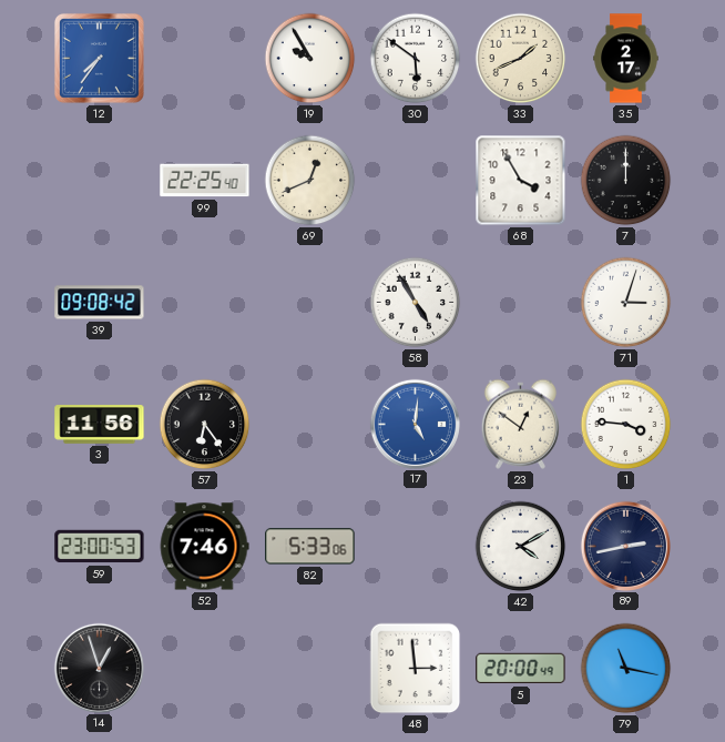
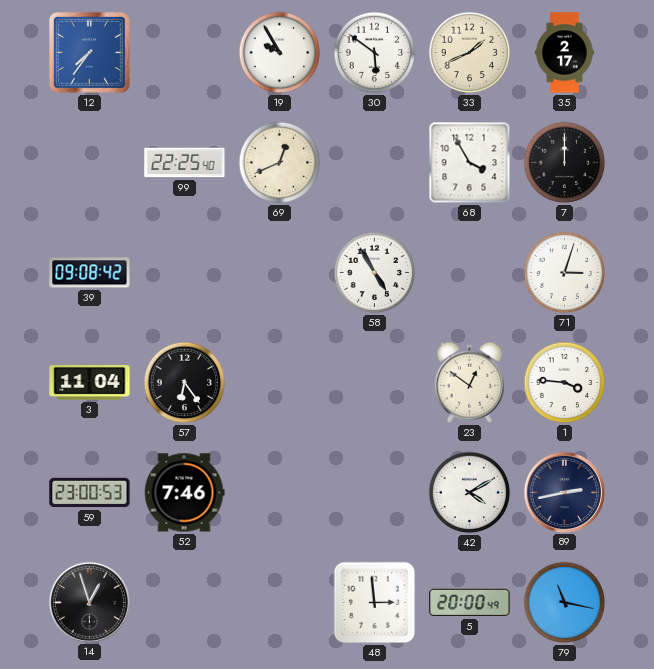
3: 11:56 -> 11:04
17: 5:01 -> none
82: 5:33 -> none
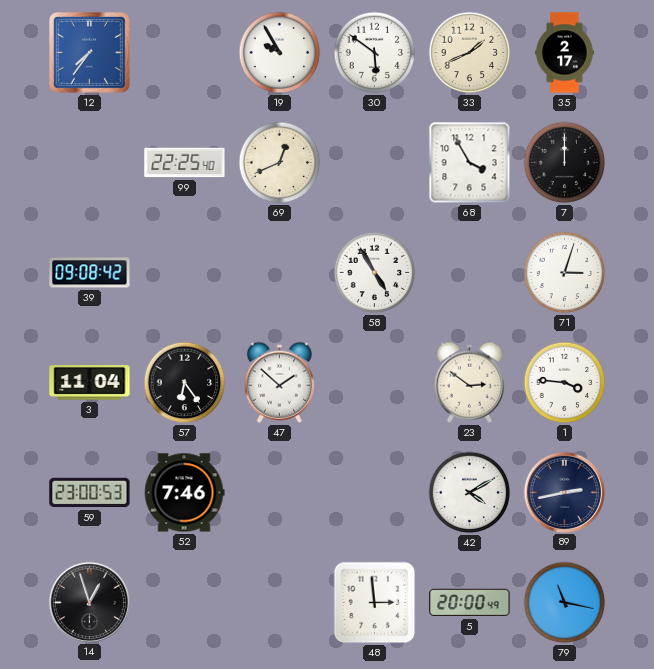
47: none -> 1:52
23: 12:51 -> 2:51
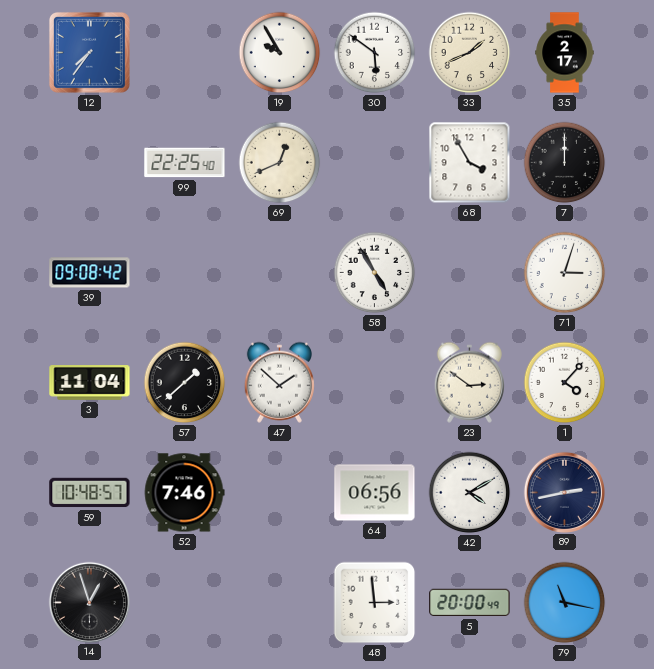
57: 6:24 -> 1:38
1: 3:46 -> 4:07
59: 23:00 -> 10:48
64: none -> 06:56
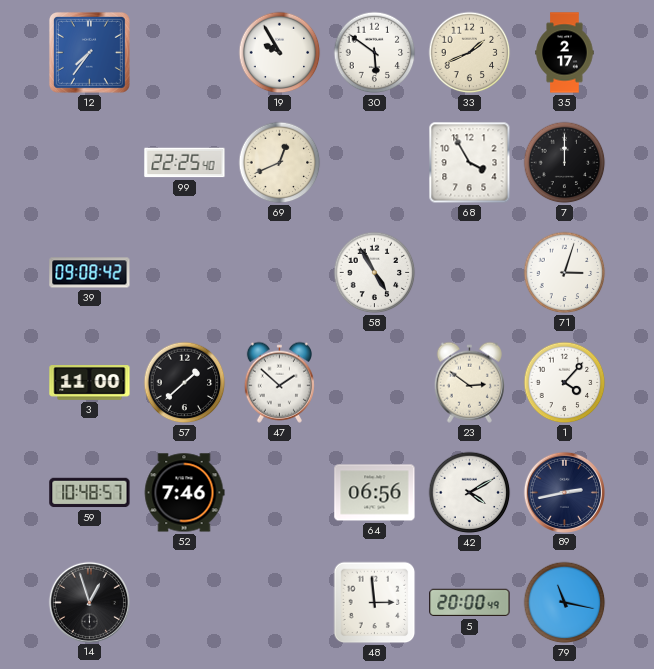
3: 11:04 -> 11:00
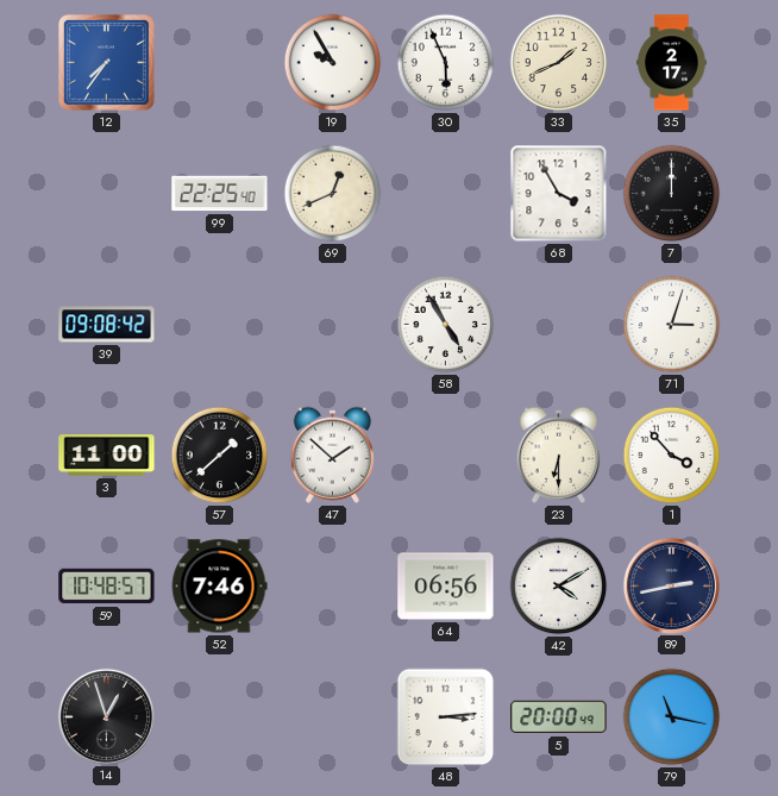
30: 5:51 -> 5:56
23: 2:51 -> 6:30
1: 4:07 -> 3:53
48: 2:59 -> 3:14
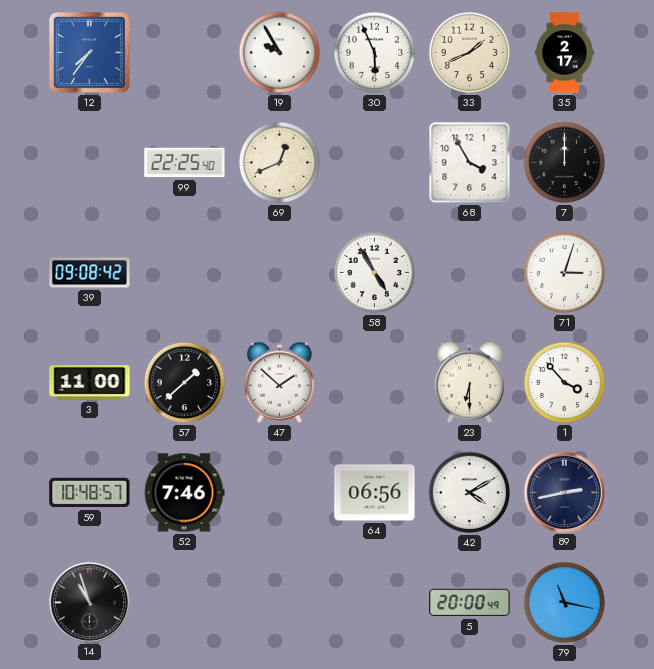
14: 12:57 -> 10:57
48: 3:14 -> none
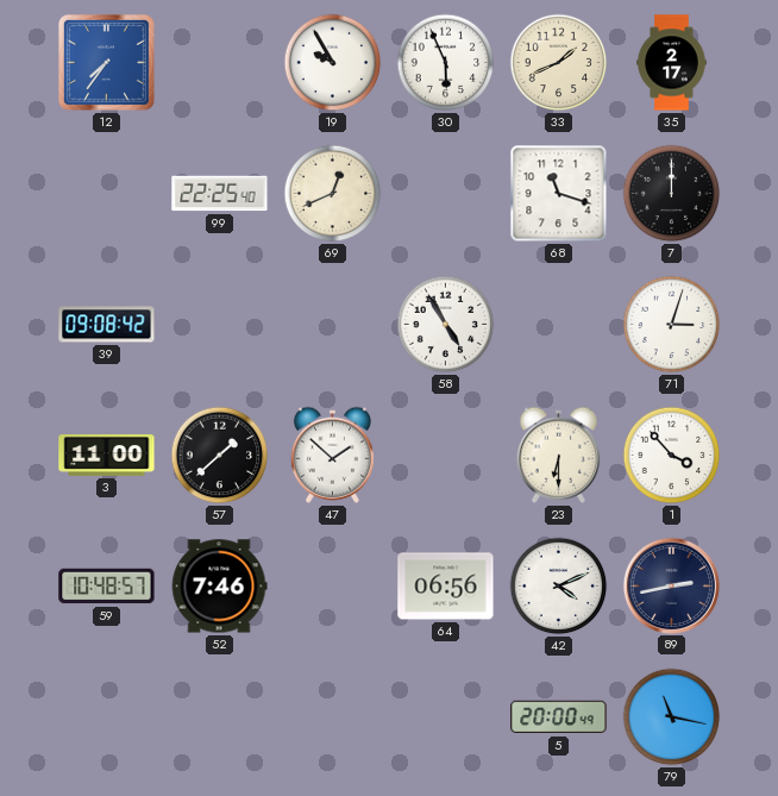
68: 3:55 -> 11:18
42: 4:10 -> 4:11
14: 10:57 -> none
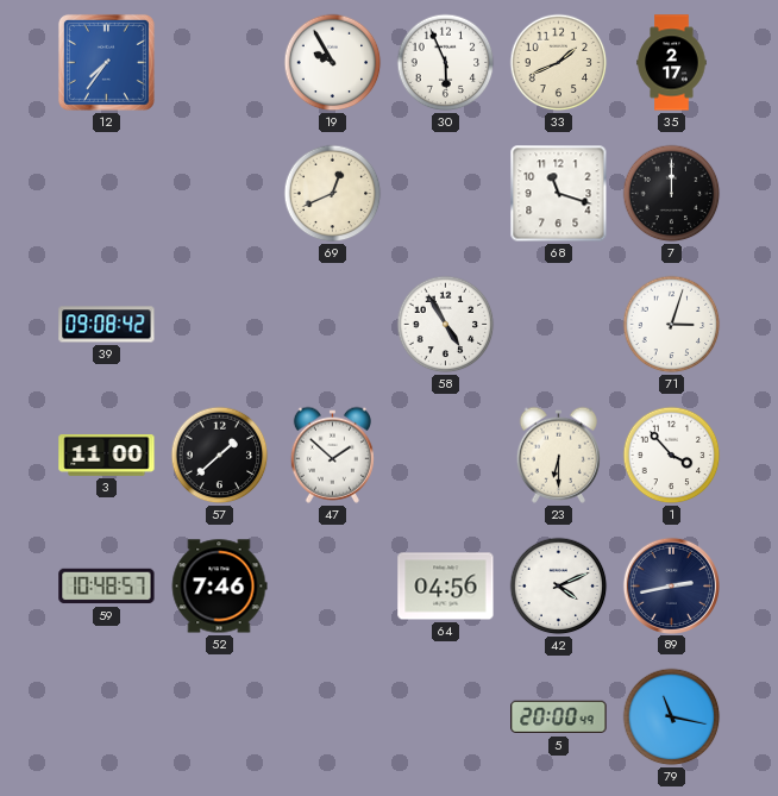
99: 22:25 -> none
64: 06:56 -> 04:56
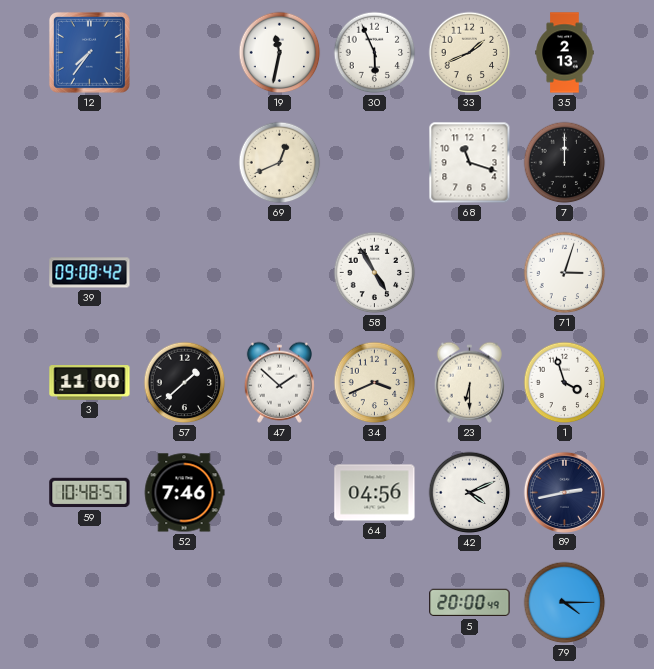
19: 9:55 -> 11:32
35: 2:17 -> 2:13
34: none -> 3:41
1: 3:53 -> 3:57
79: 11:17 -> 4:15
